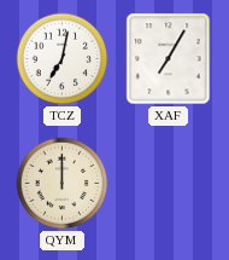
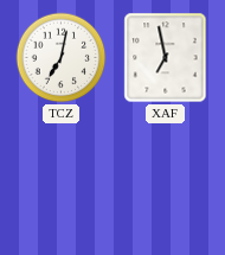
XAF: 7:05 -> 6:58
QYM: 12:00 -> none
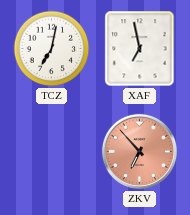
ZKV: none -> 6:53
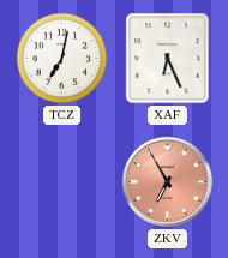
XAF: 6:58 -> 6:26
ZKV: 6:53 -> 6:55
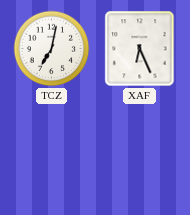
ZKV: 6:55 -> none
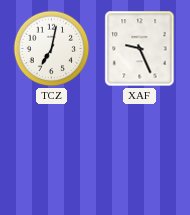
XAF: 6:26 -> 9:26
